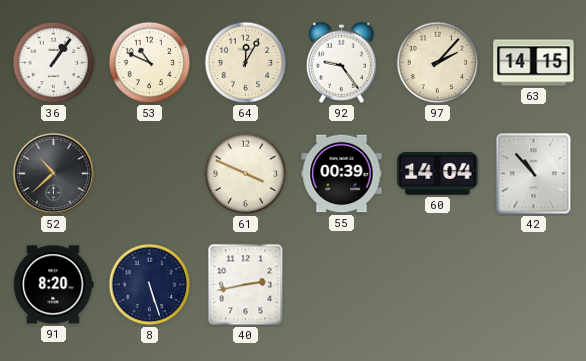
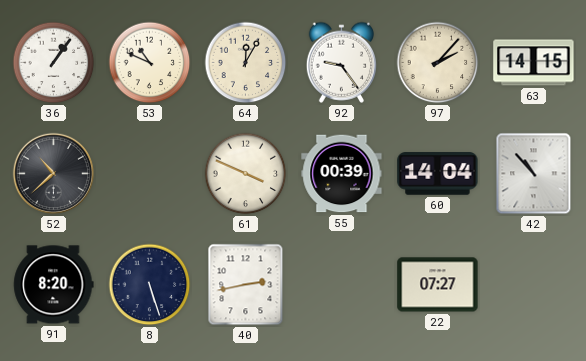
22: none -> 07:27
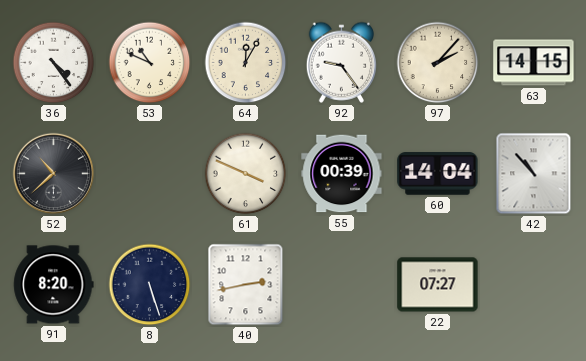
36: 1:06 -> 4:24
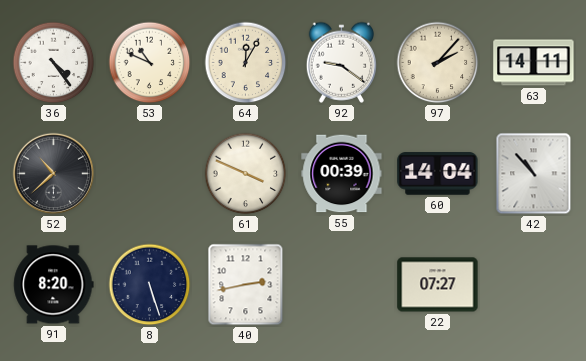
92: 9:24 -> 9:21
63: 14:15 -> 14:11
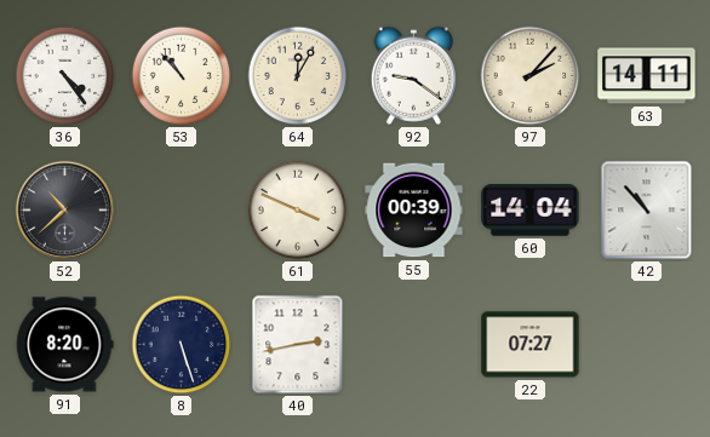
53: 10:49 -> 10:53
